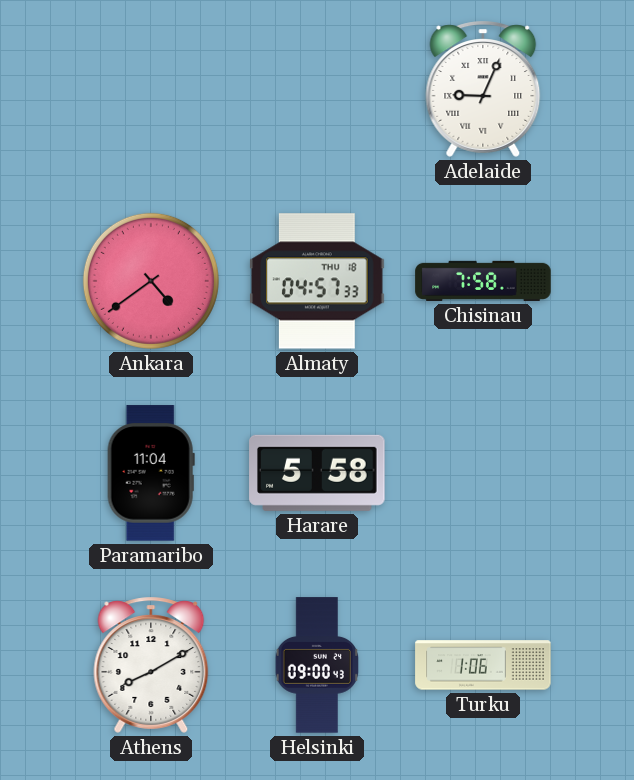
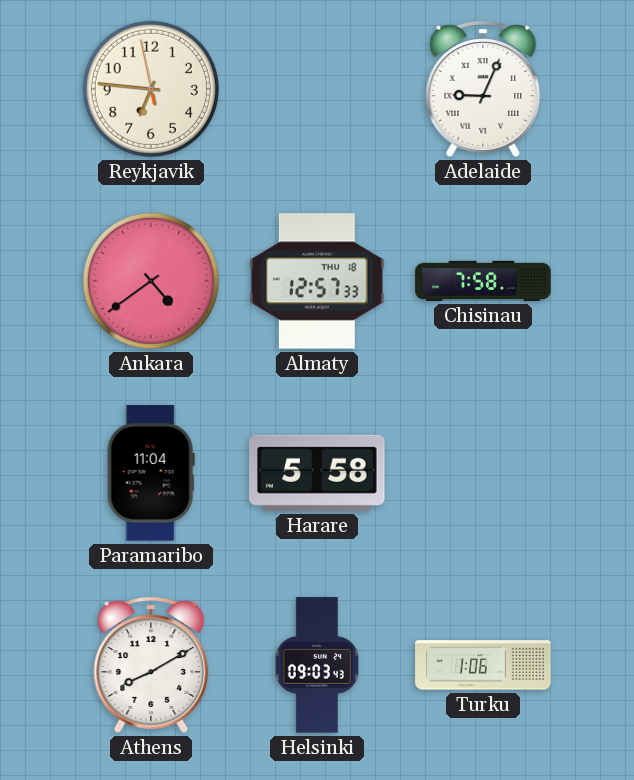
Reykjavik: none -> 6:45
Almaty: 04:57 -> 12:57
Helsinki: 09:00 -> 09:03
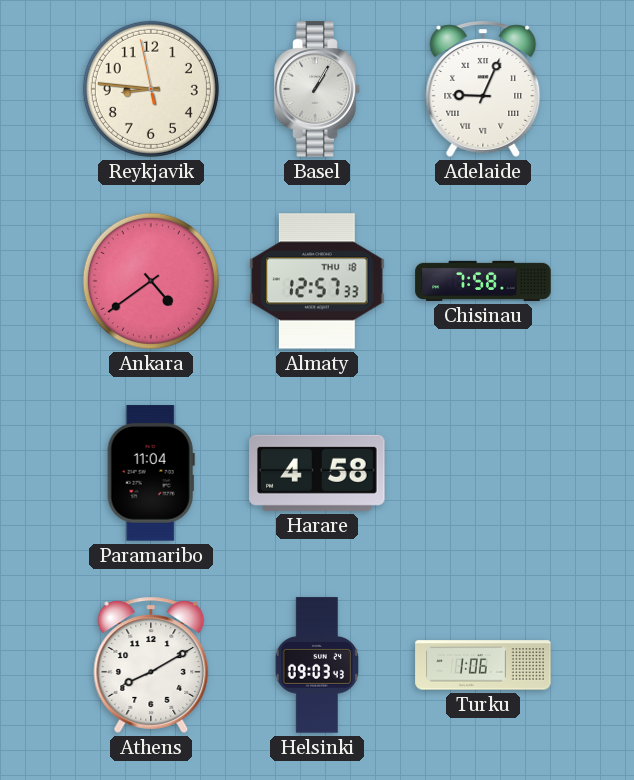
Reykjavik: 6:45 -> 8:45
Basel: none -> 1:05
Harare: 5:58 -> 4:58
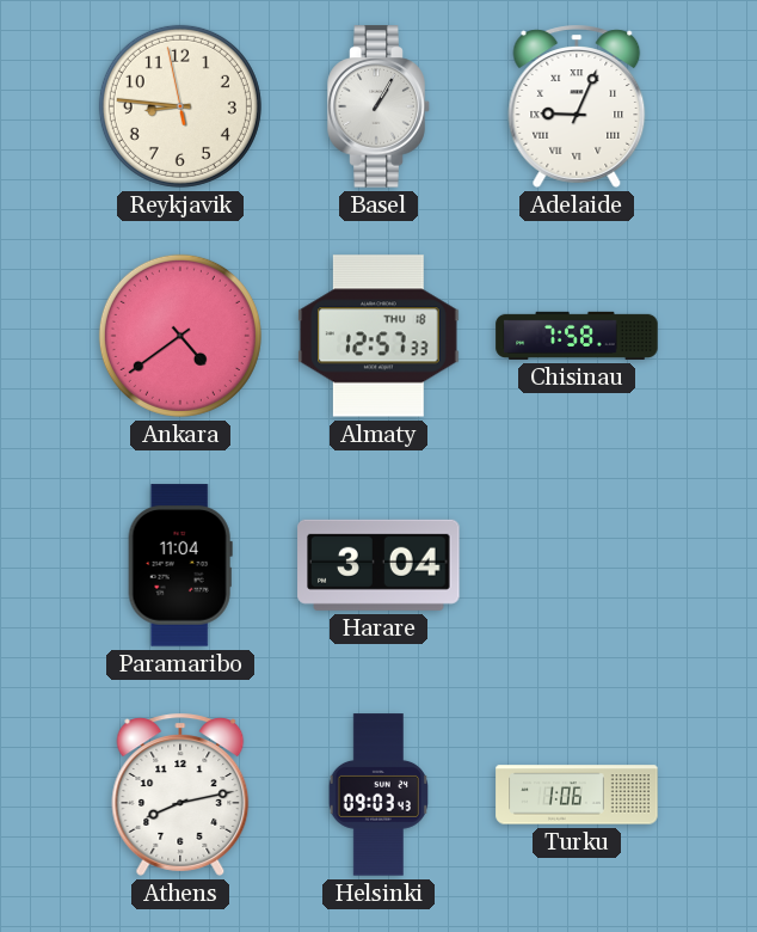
Harare: 4:58 -> 3:04
Athens: 8:10 -> 8:13
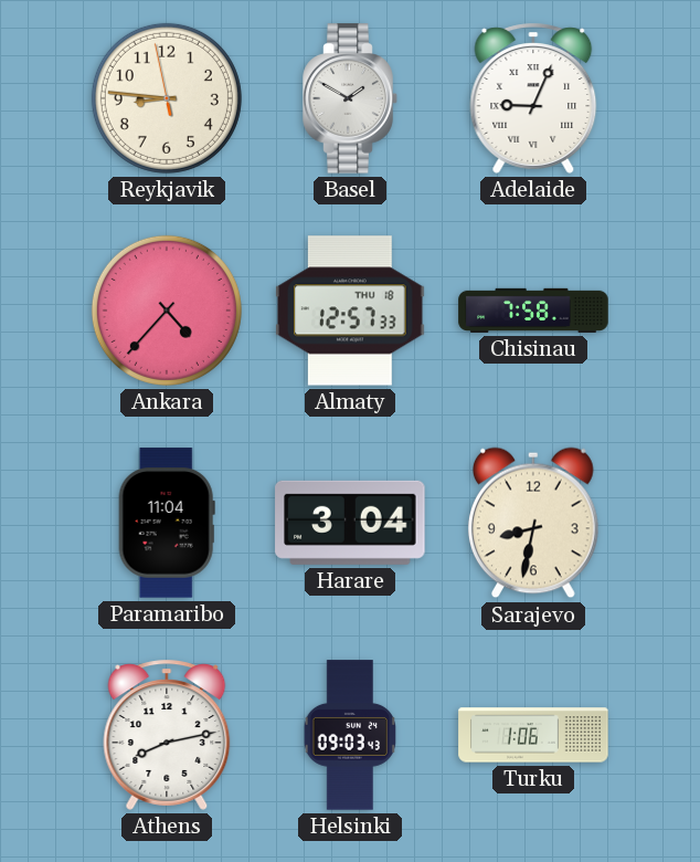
Basel: 1:05 -> 1:50
Ankara: 4:39 -> 4:37
Sarajevo: none -> 8:32
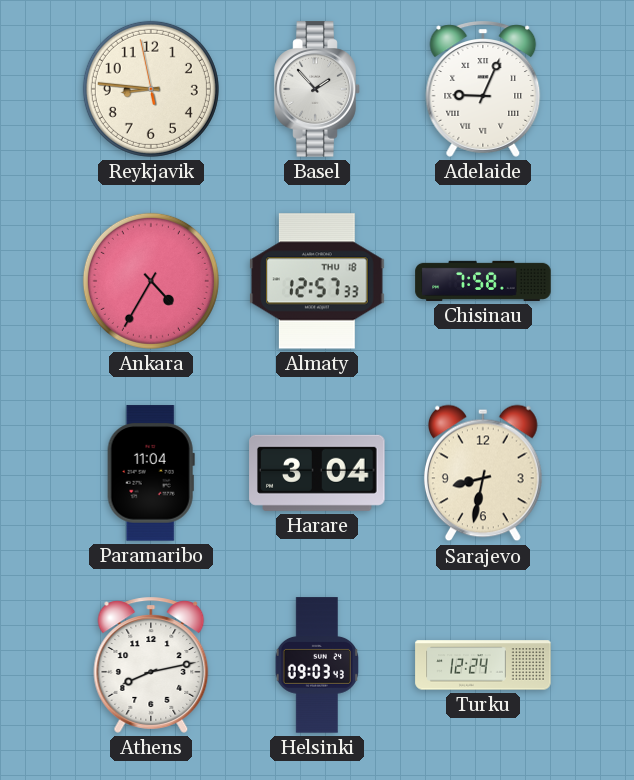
Basel: 1:50 -> 1:53
Ankara: 4:37 -> 4:35
Turku: 1:06 -> 12:24
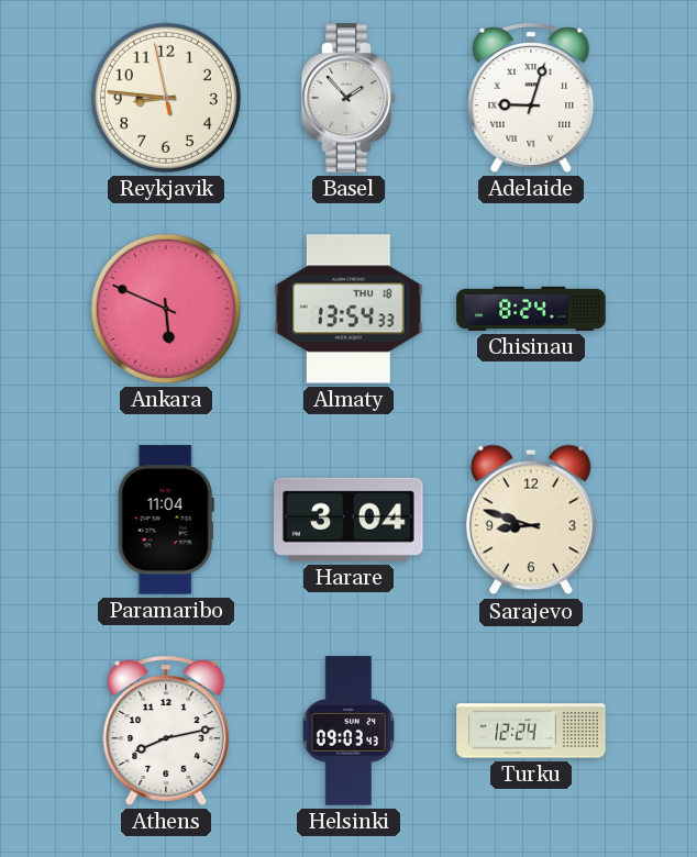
Adelaide: 9:04 -> 9:03
Ankara: 4:35 -> 5:49
Almaty: 12:57 -> 13:54
Chisinau: 7:58 -> 8:24
Sarajevo: 8:32 -> 8:48
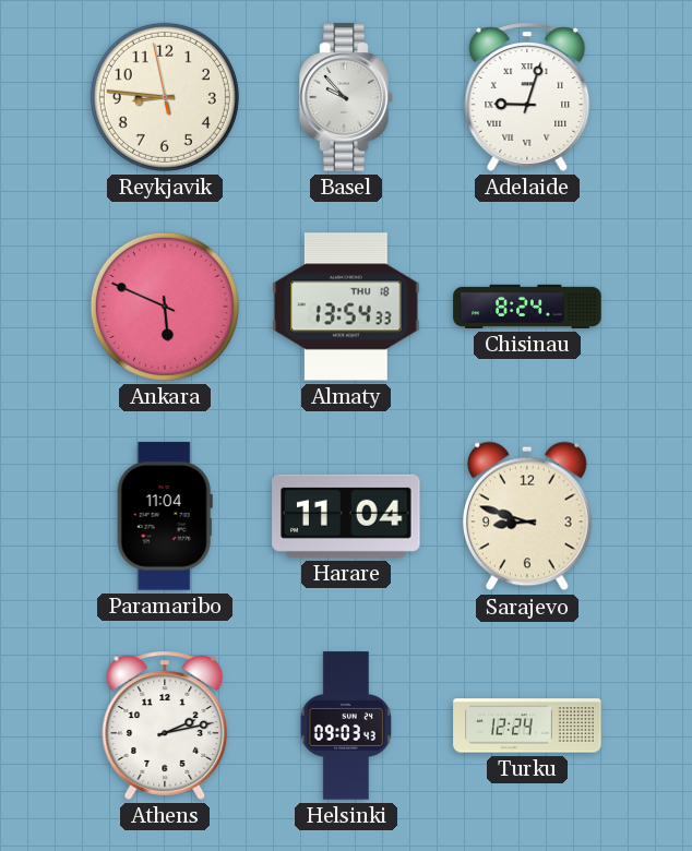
Basel: 1:53 -> 9:53
Harare: 3:04 -> 11:04
Athens: 8:13 -> 2:13
